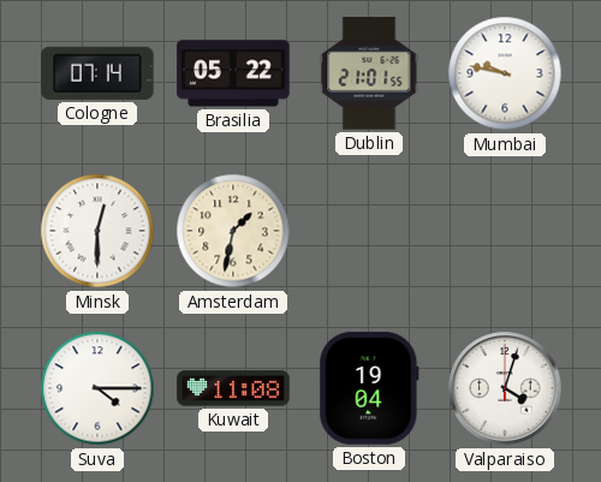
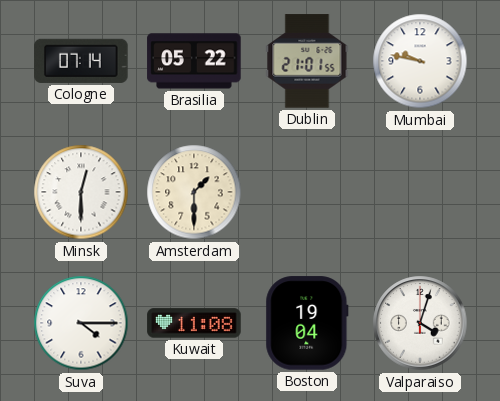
Amsterdam: 1:32 -> 1:30
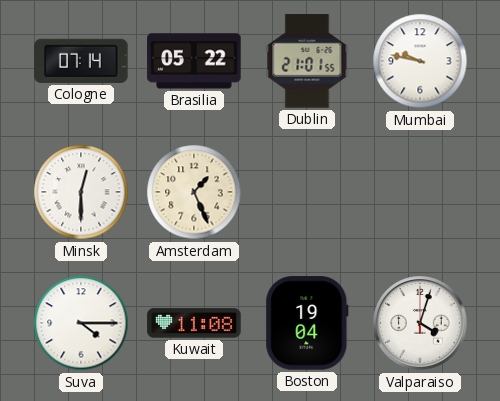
Amsterdam: 1:30 -> 1:26
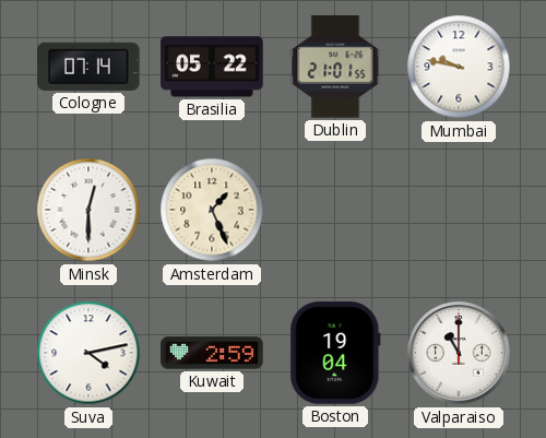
Suva: 4:15 -> 4:13
Kuwait: 11:08 -> 2:59
Valparaiso: 4:03 -> 11:00
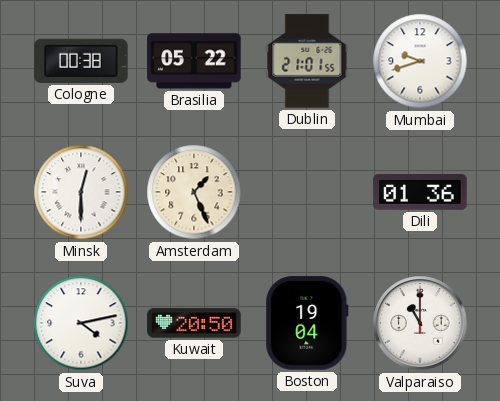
Cologne: 07:14 -> 00:38
Mumbai: 9:47 -> 9:42
Dili: none -> 01:36
Kuwait: 2:59 -> 20:50
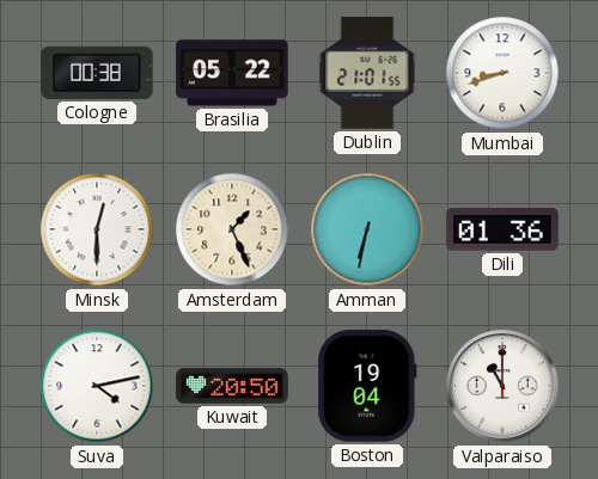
Mumbai: 9:42 -> 8:42
Amman: none -> 6:32
